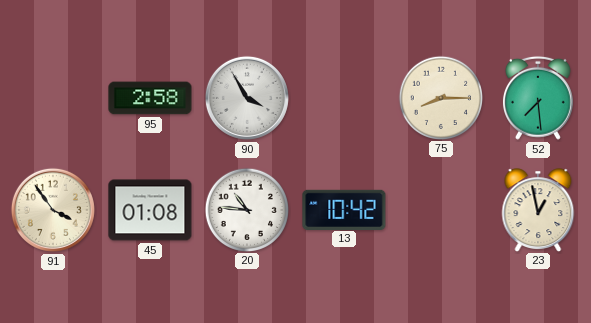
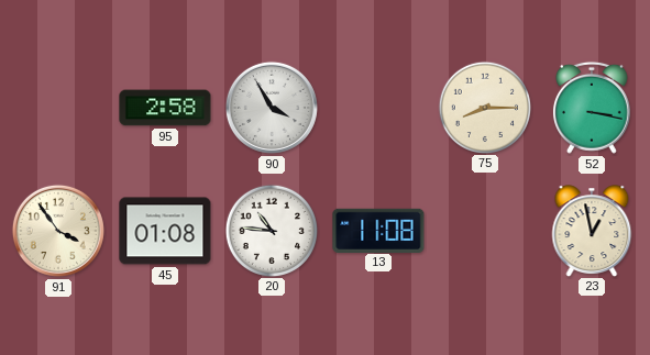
52: 7:29 -> 3:17
13: 10:42 -> 11:08
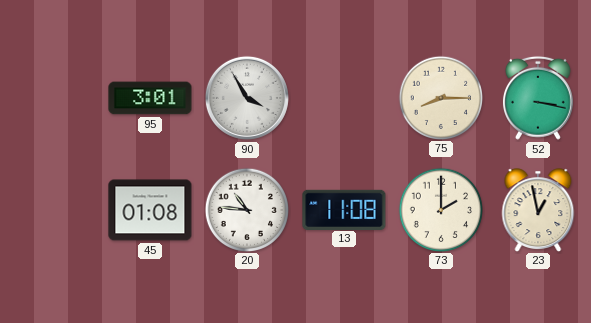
95: 2:58 -> 3:01
91: 3:54 -> none
73: none -> 2:00
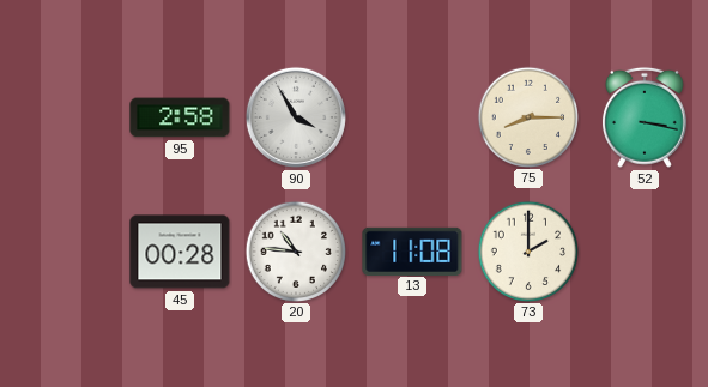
95: 3:01 -> 2:58
45: 01:08 -> 00:28
23: 12:58 -> none
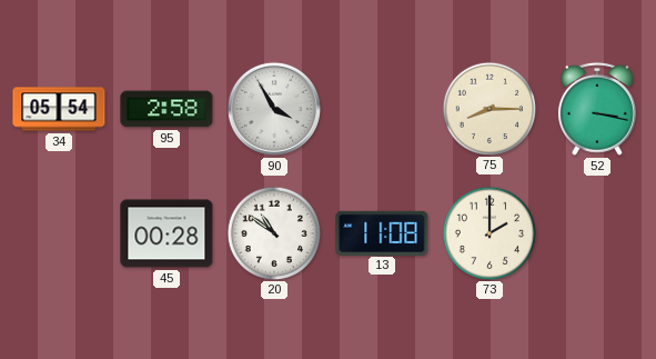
34: none -> 05:54
20: 10:46 -> 10:51
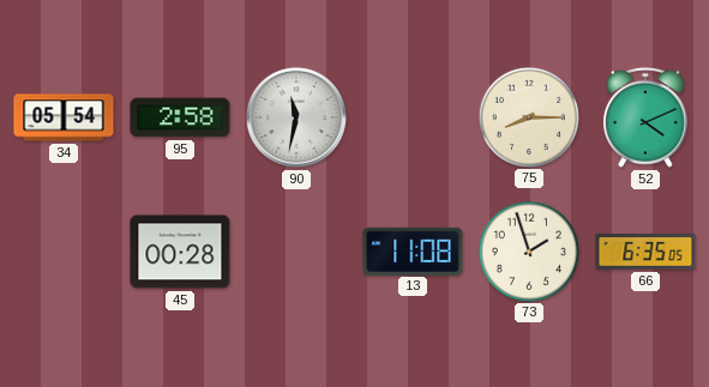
90: 3:55 -> 11:32
52: 3:17 -> 4:11
20: 10:51 -> none
73: 2:00 -> 1:57
66: none -> 6:35
